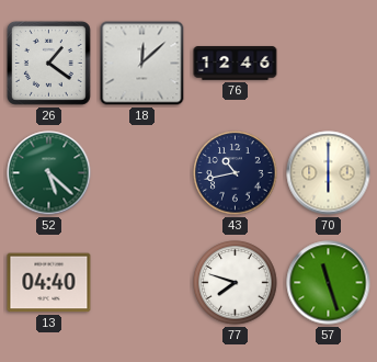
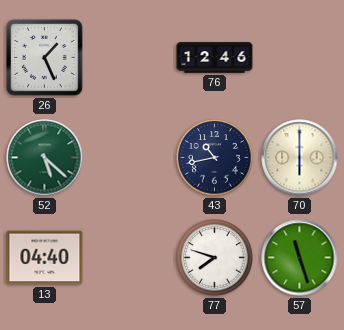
26: 1:21 -> 1:26
18: 12:08 -> none
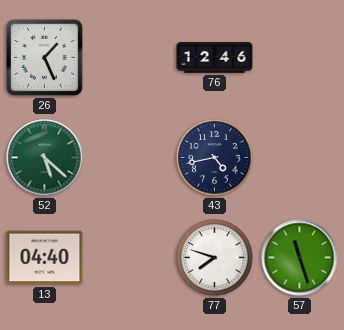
43: 10:43 -> 4:43
70: 6:00 -> none
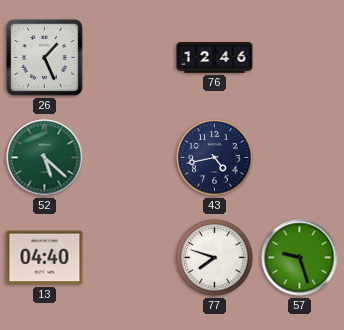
57: 11:27 -> 9:27
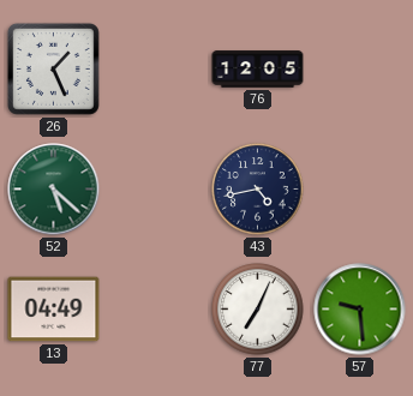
76: 12:46 -> 12:05
13: 04:40 -> 04:49
77: 7:48 -> 7:04
57: 9:27 -> 9:29
